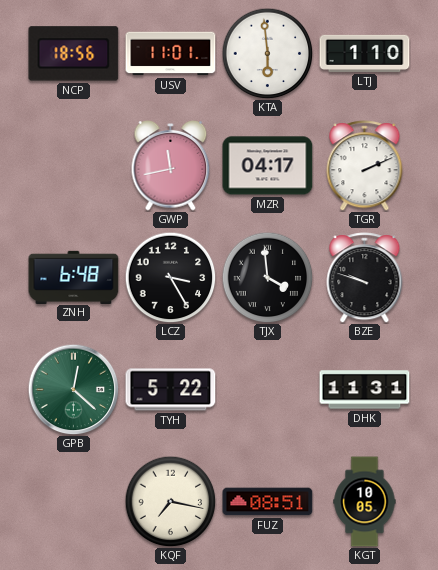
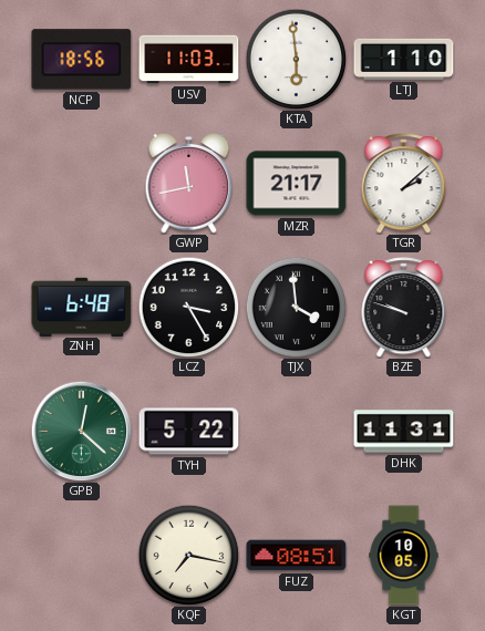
USV: 11:01 -> 11:03
MZR: 04:17 -> 21:17
TGR: 2:11 -> 2:08
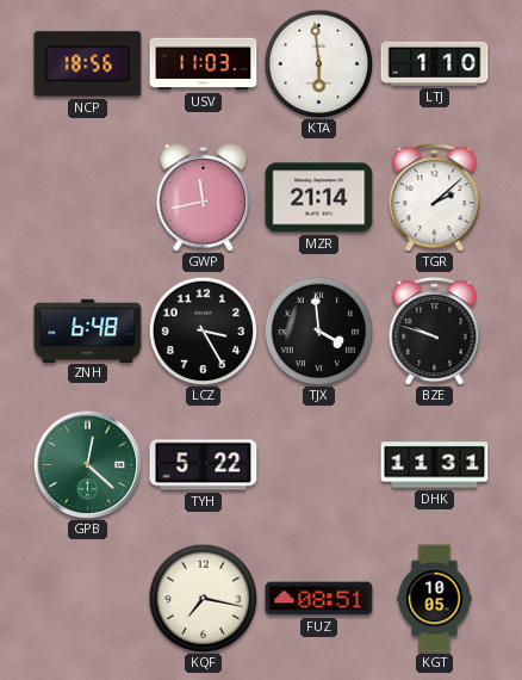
MZR: 21:17 -> 21:14
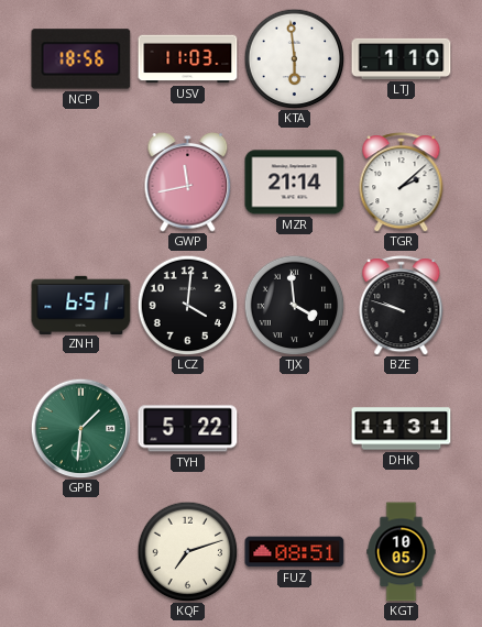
ZNH: 6:48 -> 6:51
LCZ: 3:25 -> 4:01
GPB: 12:22 -> 1:31
KQF: 7:17 -> 7:12
